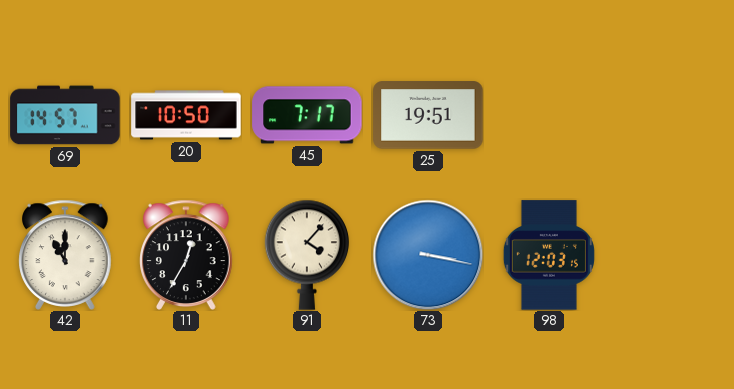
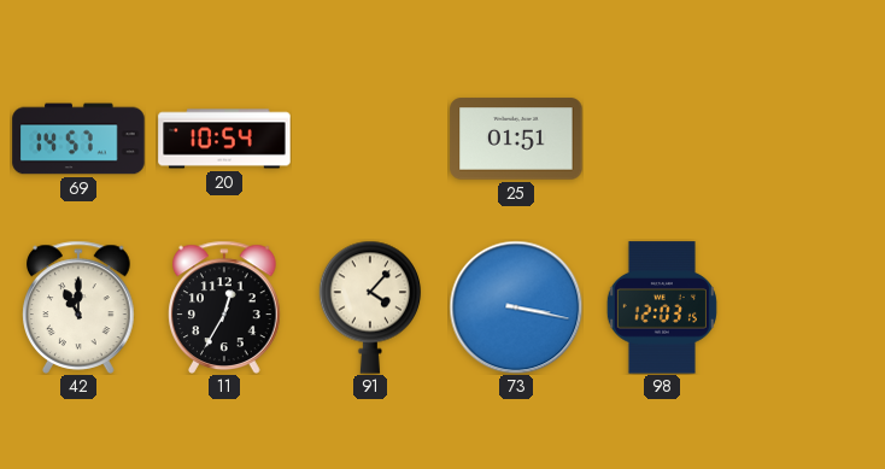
20: 10:50 -> 10:54
45: 7:17 -> none
25: 19:51 -> 01:51
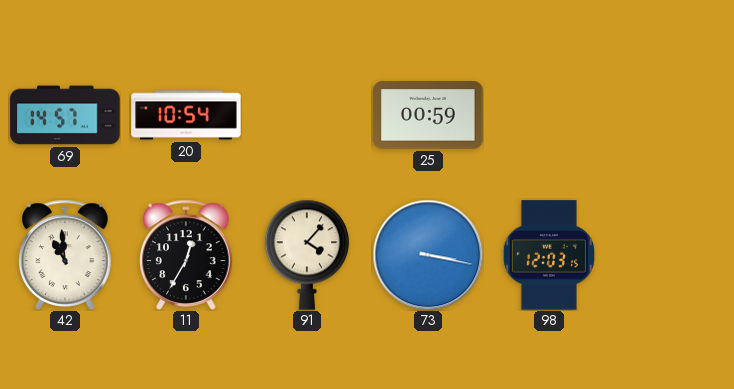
25: 01:51 -> 00:59
42: 11:00 -> 10:59
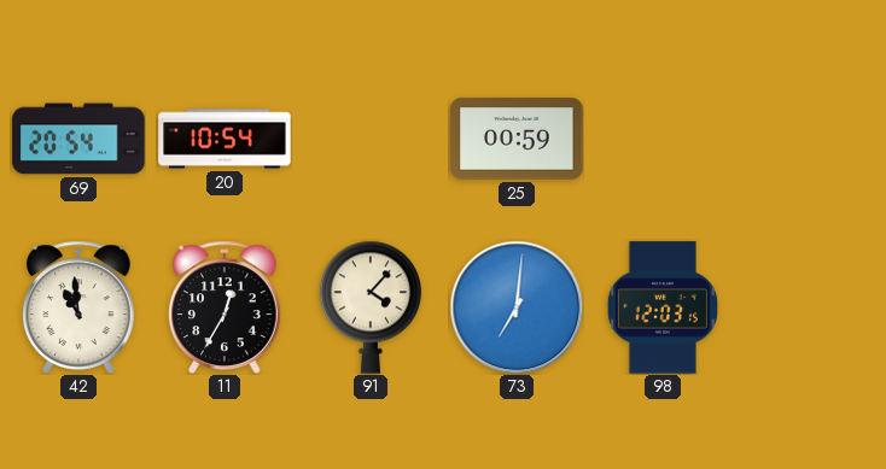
69: 14:57 -> 20:54
73: 3:17 -> 7:01
